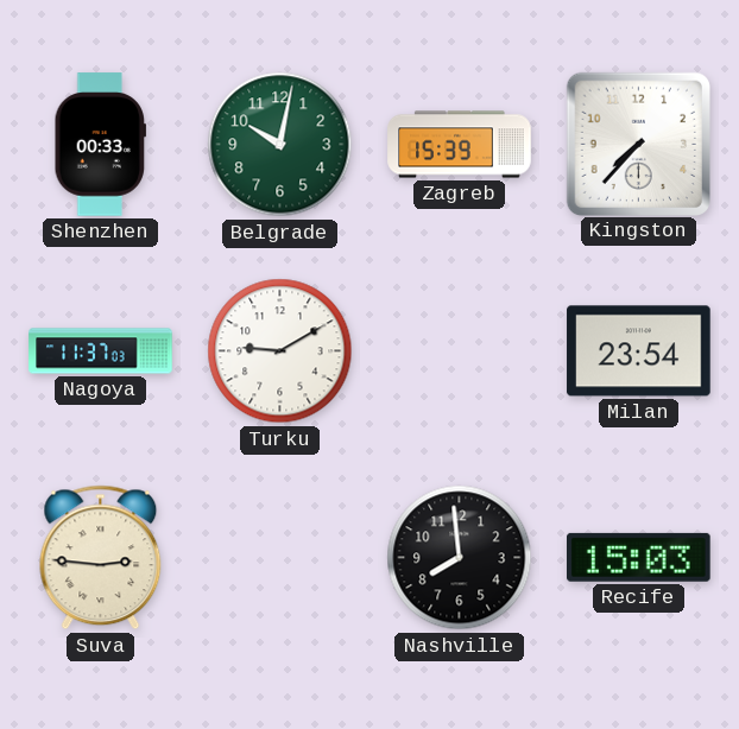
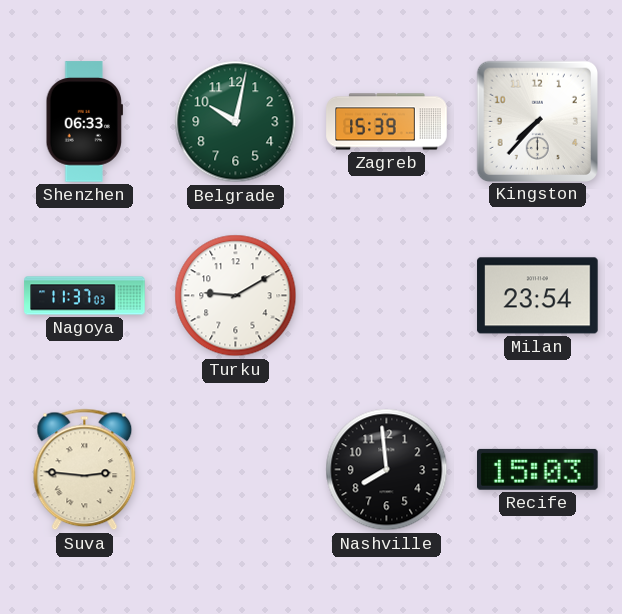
Shenzhen: 00:33 -> 06:33
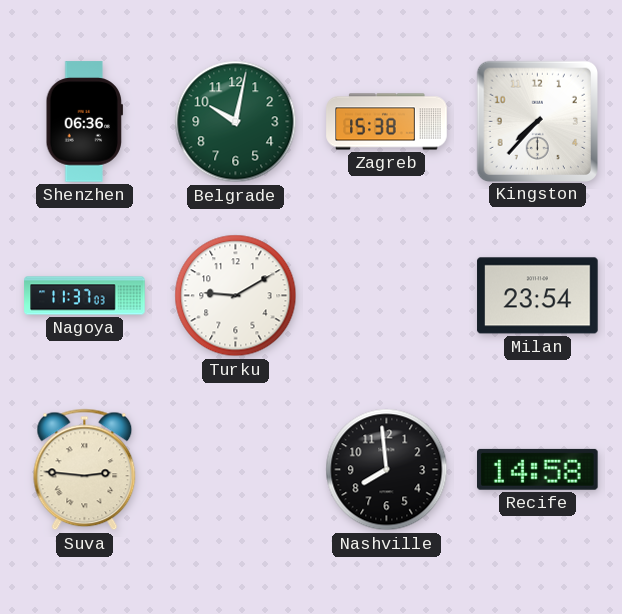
Shenzhen: 06:33 -> 06:36
Zagreb: 15:39 -> 15:38
Recife: 15:03 -> 14:58
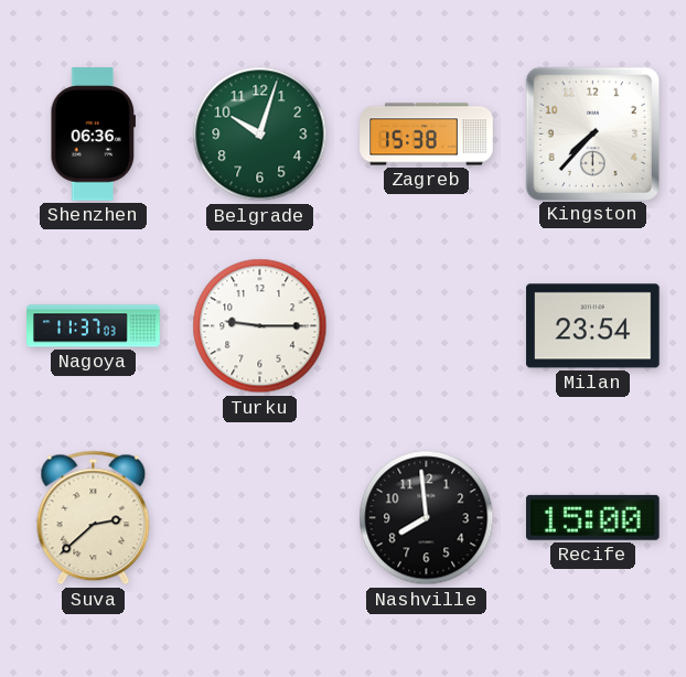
Belgrade: 10:02 -> 10:03
Turku: 9:10 -> 9:15
Suva: 2:46 -> 2:38
Recife: 14:58 -> 15:00
